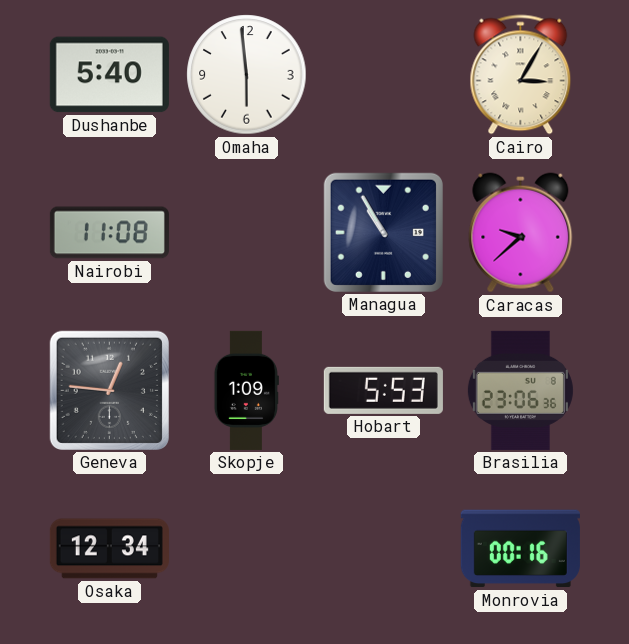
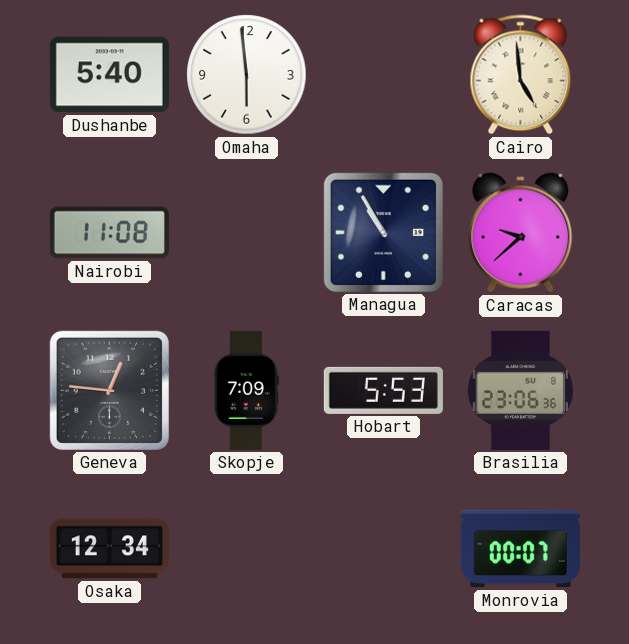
Cairo: 3:05 -> 4:59
Skopje: 1:09 -> 7:09
Monrovia: 00:16 -> 00:07
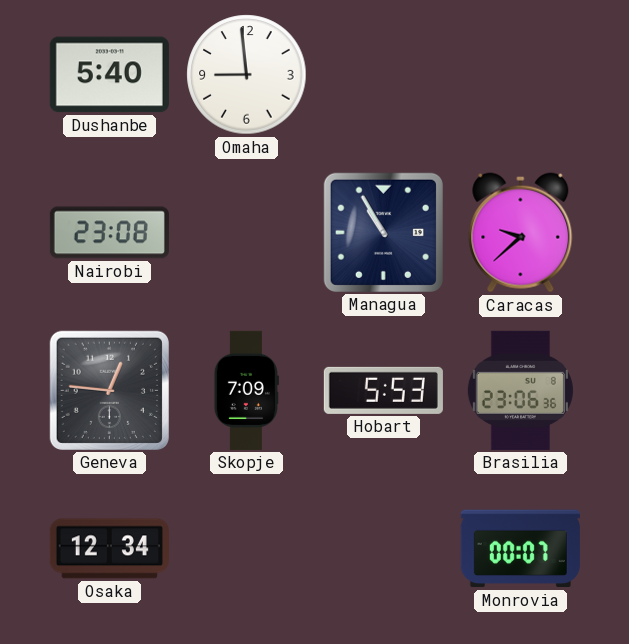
Omaha: 5:59 -> 8:59
Cairo: 4:59 -> none
Nairobi: 11:08 -> 23:08
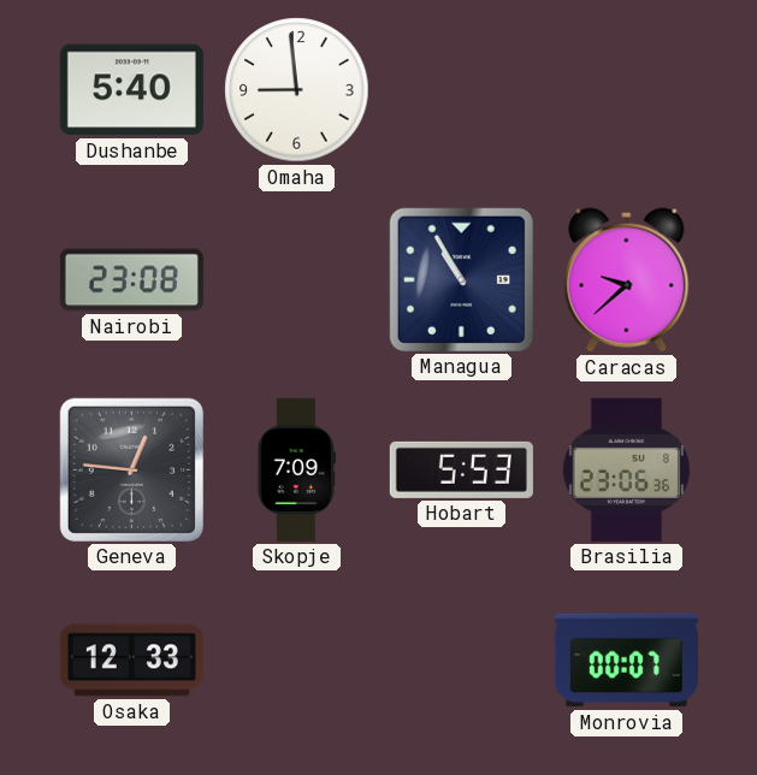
Osaka: 12:34 -> 12:33
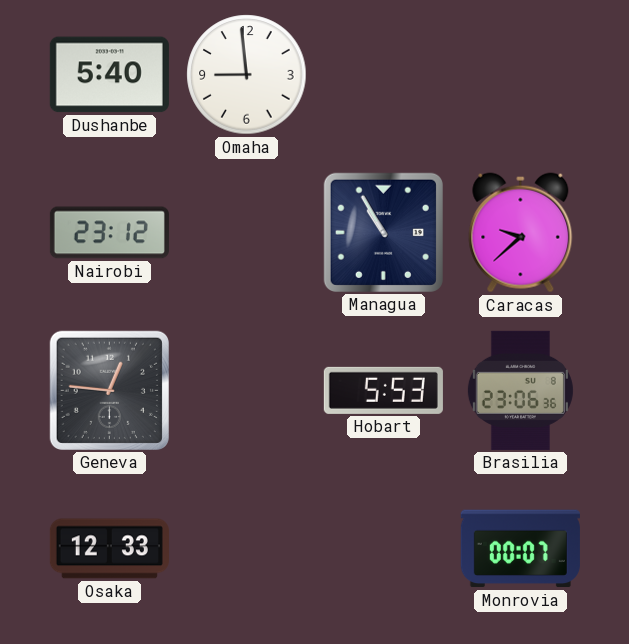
Nairobi: 23:08 -> 23:12
Skopje: 7:09 -> none
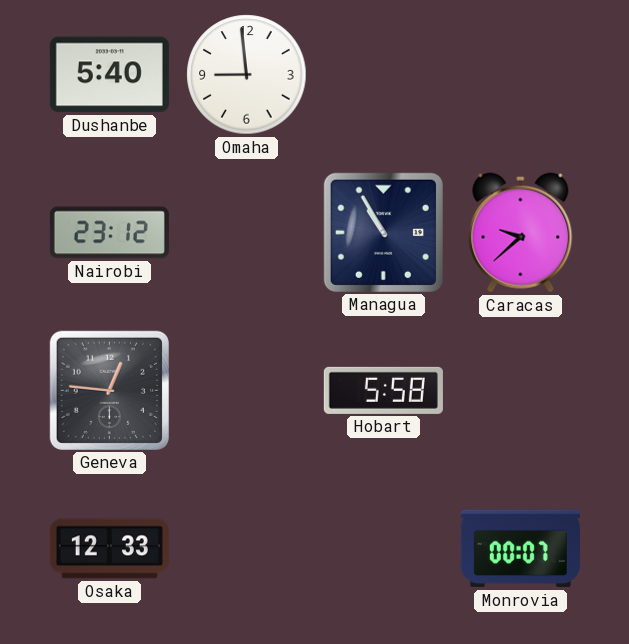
Hobart: 5:53 -> 5:58
Brasilia: 23:06 -> none
